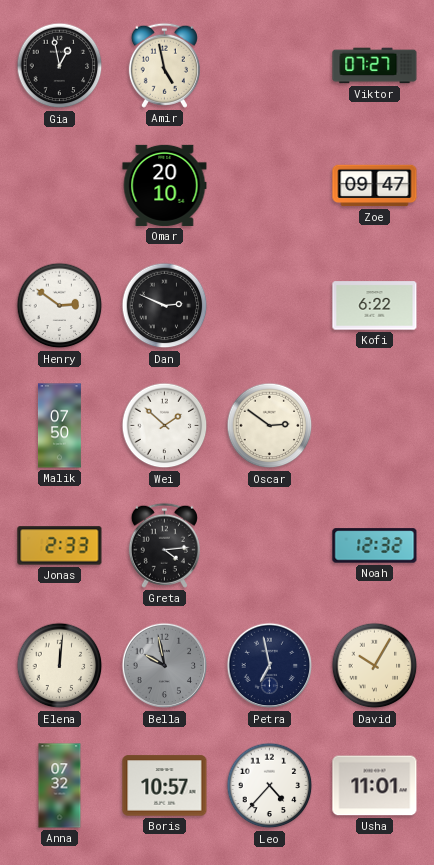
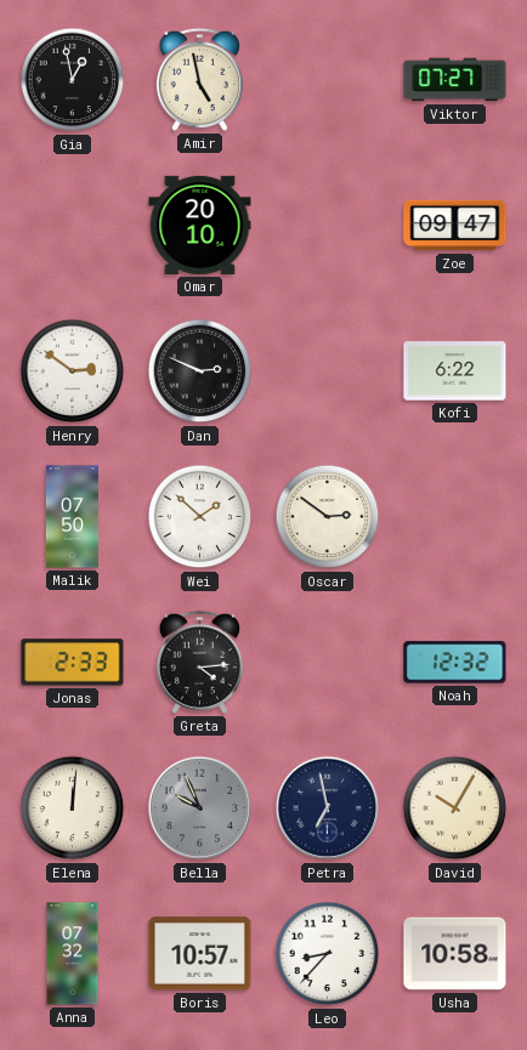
Bella: 9:58 -> 9:56
Leo: 4:37 -> 8:37
Usha: 11:01 -> 10:58
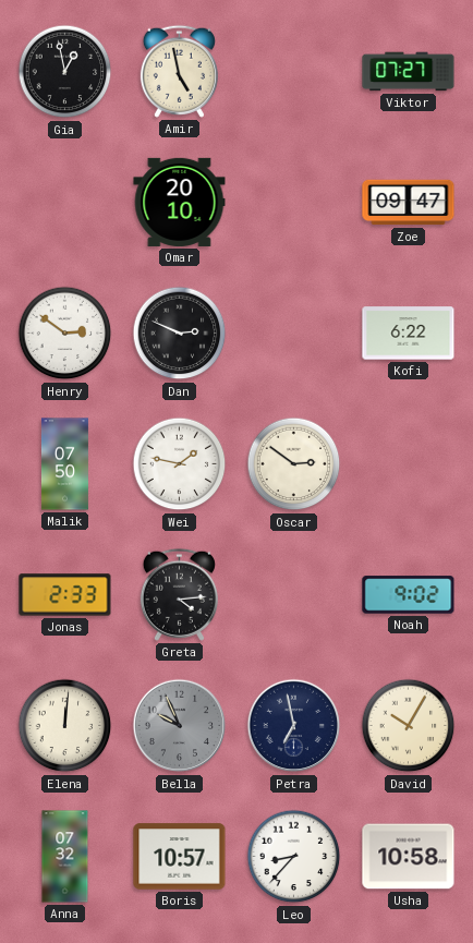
Wei: 1:52 -> 1:47
Noah: 12:32 -> 9:02
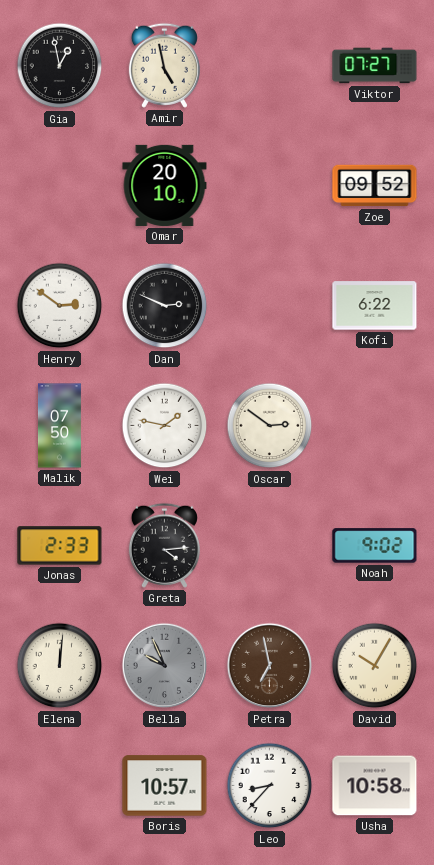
Zoe: 09:47 -> 09:52
Petra dial: navy -> brown
Anna: 07:32 -> none
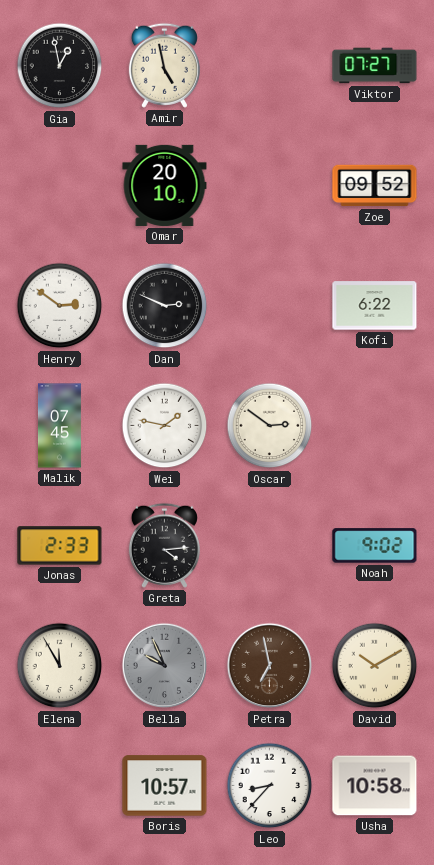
Malik: 07:50 -> 07:45
Elena: 12:01 -> 11:55
David: 10:05 -> 10:10
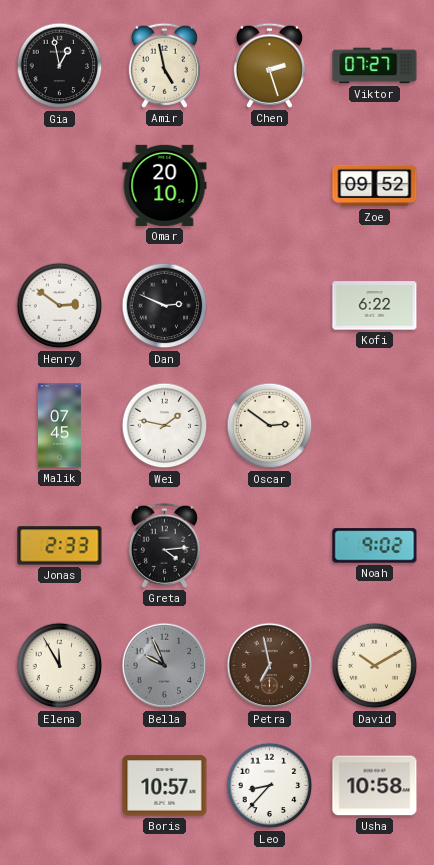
Chen: none -> 2:27
